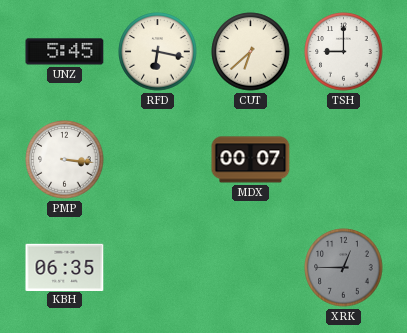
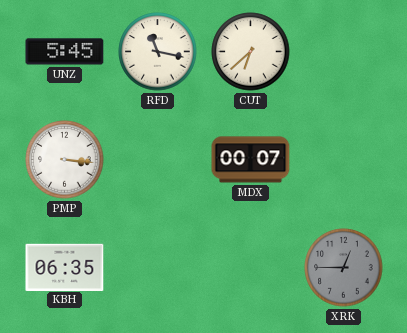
RFD: 6:17 -> 11:17
TSH: 9:00 -> none
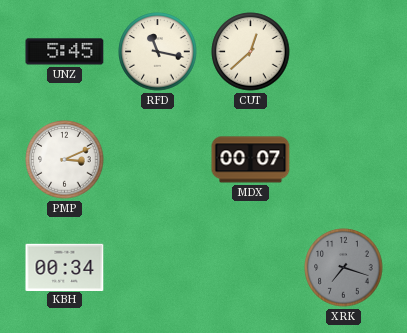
CUT: 6:38 -> 12:38
PMP: 3:16 -> 3:11
KBH: 06:35 -> 00:34
XRK: 12:45 -> 7:18
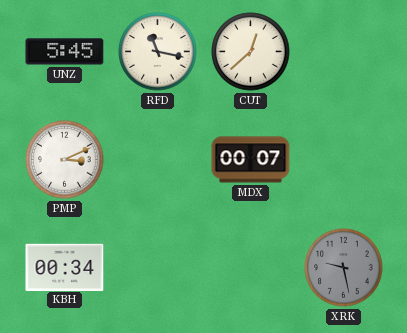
XRK: 7:18 -> 9:28
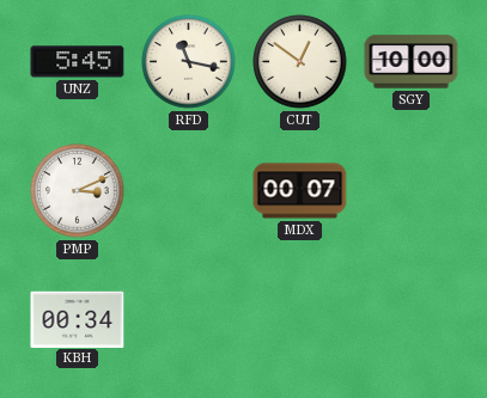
CUT: 12:38 -> 12:51
SGY: none -> 10:00
XRK: 9:28 -> none
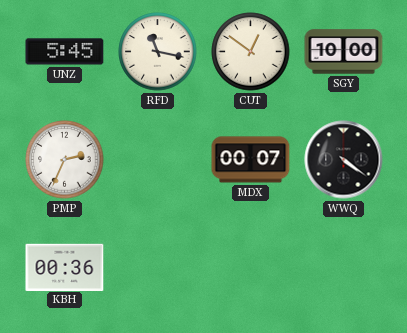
PMP: 3:11 -> 2:34
WWQ: none -> 4:21
KBH: 00:34 -> 00:36
